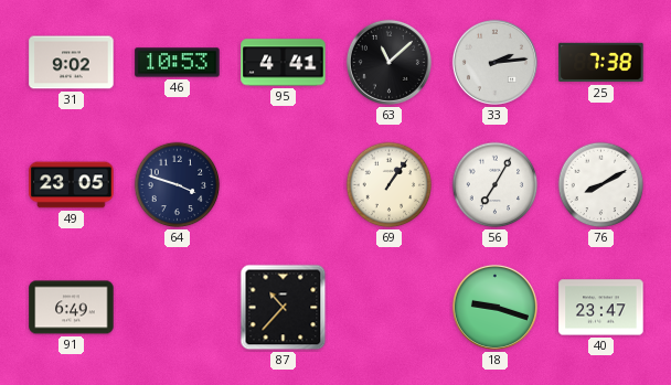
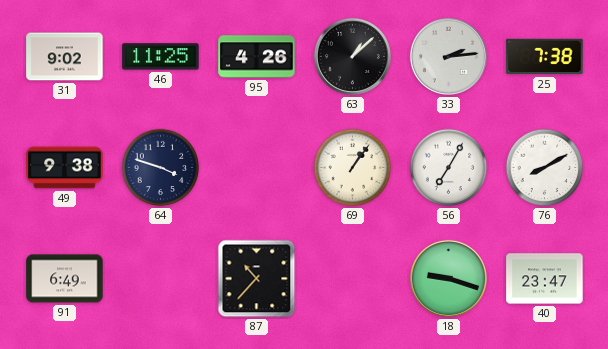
46: 10:53 -> 11:25
95: 4:41 -> 4:26
63: 11:08 -> 1:08
49: 23:05 -> 9:38
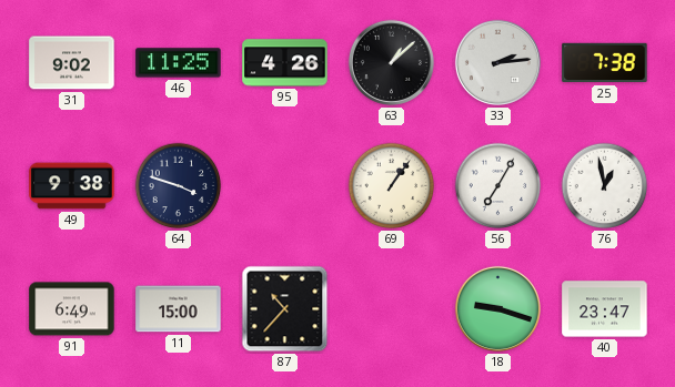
76: 8:10 -> 12:58
11: none -> 15:00
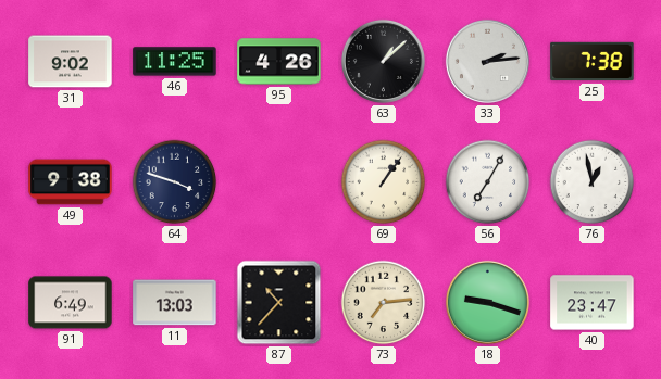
11: 15:00 -> 13:03
73: none -> 7:14
